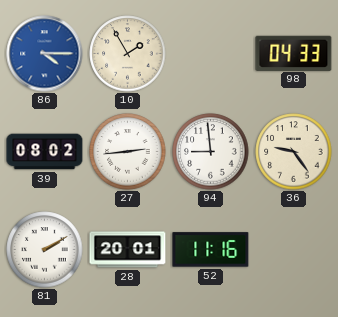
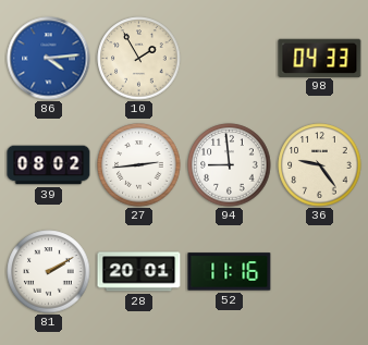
86: 4:15 -> 4:14
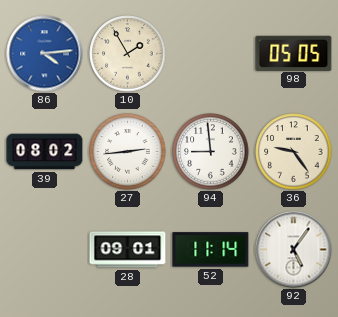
98: 04:33 -> 05:05
81: 2:10 -> none
28: 20:01 -> 09:01
52: 11:16 -> 11:14
92: none -> 5:06
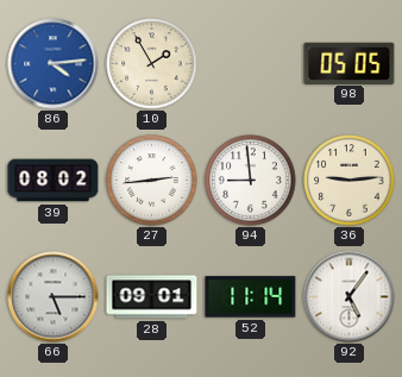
36: 9:24 -> 9:14
66: none -> 5:15
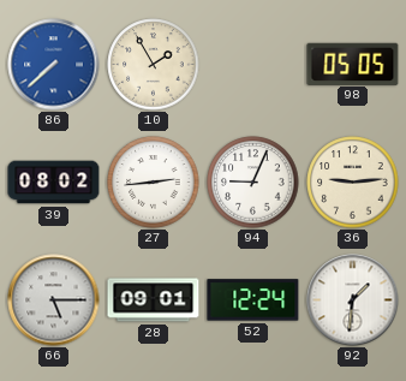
86: 4:14 -> 7:38
94: 8:59 -> 9:04
52: 11:14 -> 12:24
92: 5:06 -> 1:31
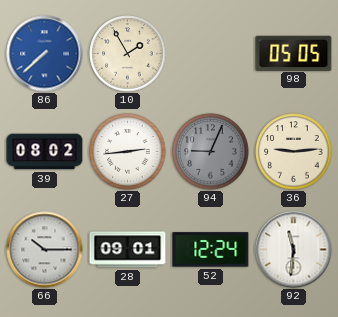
94 dial: white -> grey
66: 5:15 -> 10:15
92: 1:31 -> 11:31
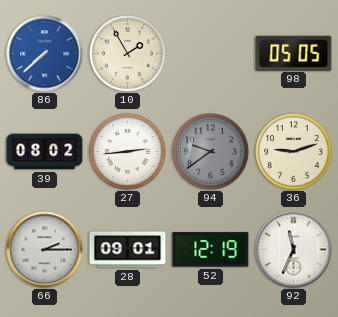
94: 9:04 -> 9:39
36: 9:14 -> 9:12
66: 10:15 -> 2:15
52: 12:24 -> 12:19
92: 11:31 -> 11:34
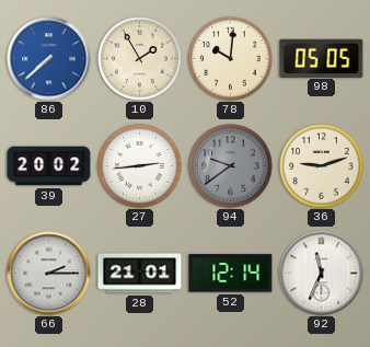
78: none -> 10:01
39: 08:02 -> 20:02
28: 09:01 -> 21:01
52: 12:19 -> 12:14
